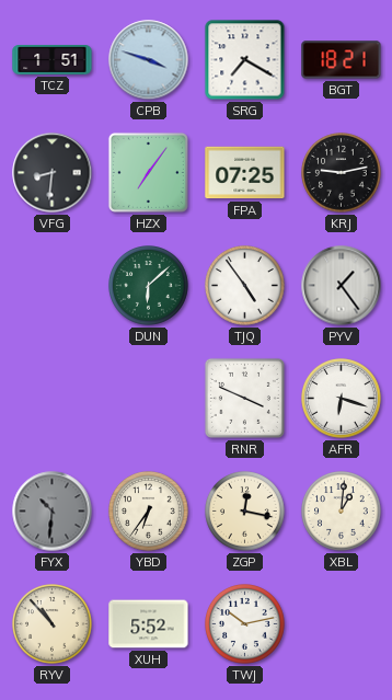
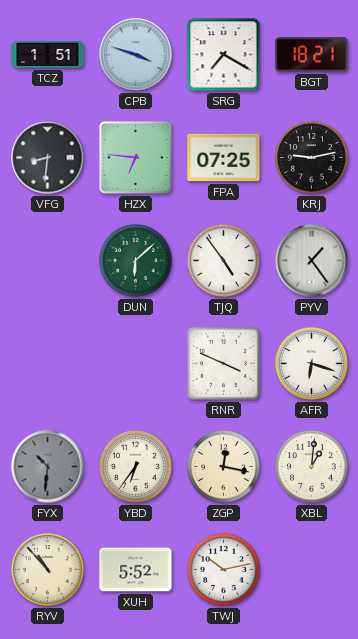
HZX: 7:06 -> 6:46
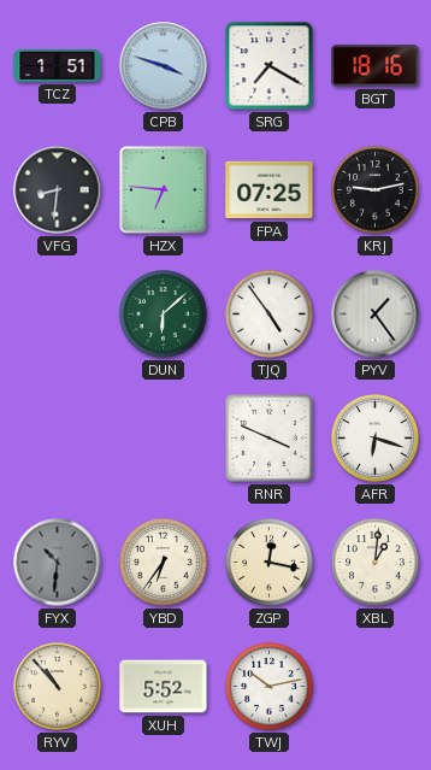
BGT: 18:21 -> 18:16
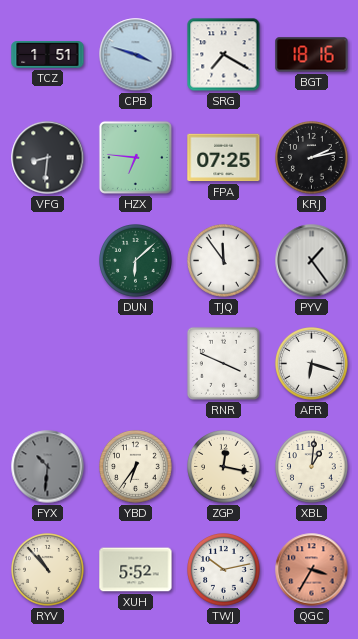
KRJ: 9:13 -> 2:13
TJQ: 4:54 -> 11:54
QGC: none -> 3:35
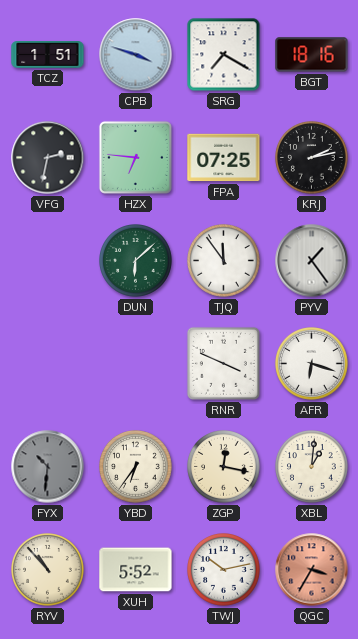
VFG: 8:31 -> 2:32
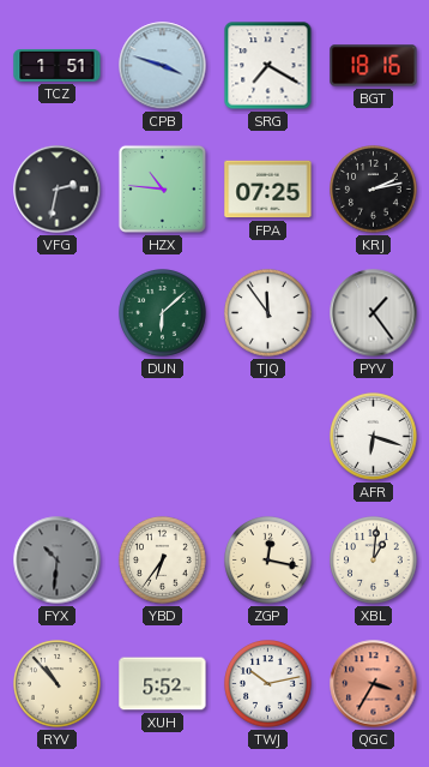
HZX: 6:46 -> 10:46
RNR: 3:49 -> none
